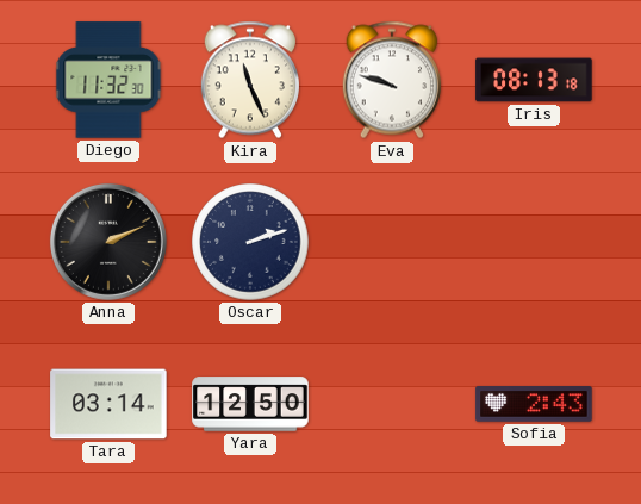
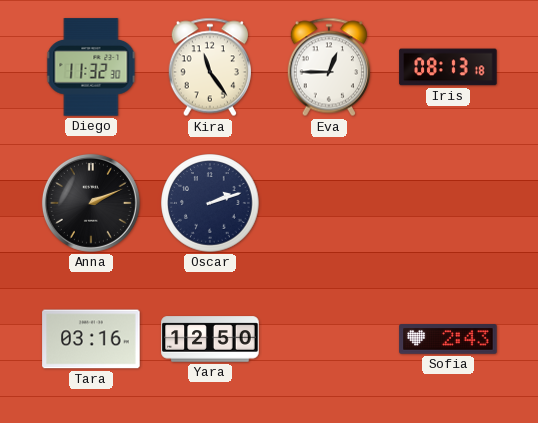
Kira: 11:26 -> 11:24
Eva: 9:48 -> 12:45
Tara: 03:14 -> 03:16
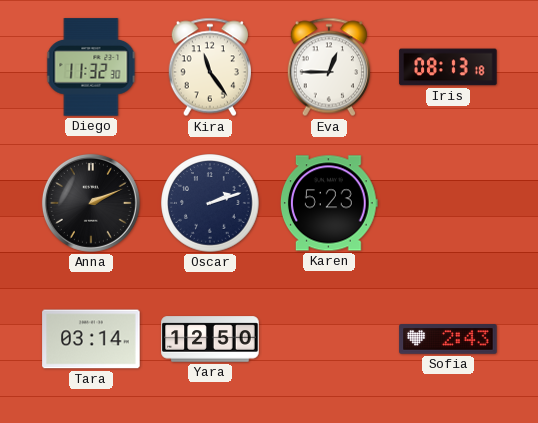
Karen: none -> 5:23
Tara: 03:16 -> 03:14
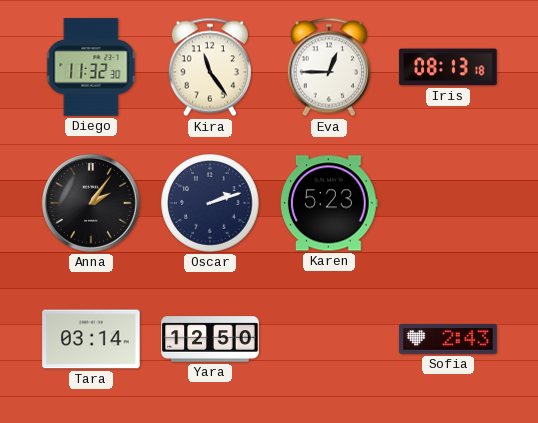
Anna: 2:11 -> 2:06
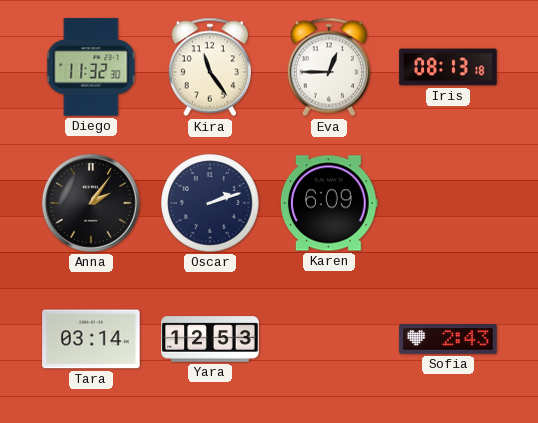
Karen: 5:23 -> 6:09
Yara: 12:50 -> 12:53
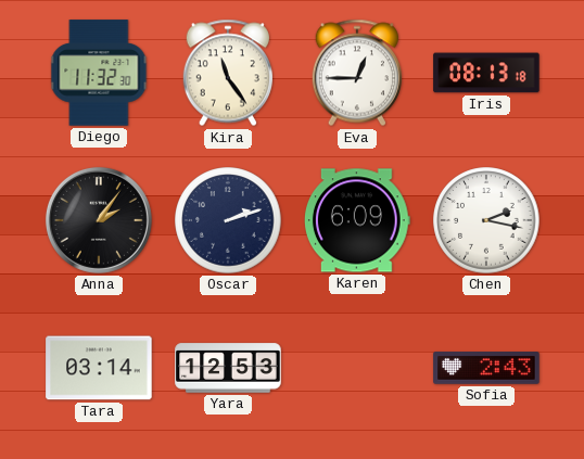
Chen: none -> 2:17
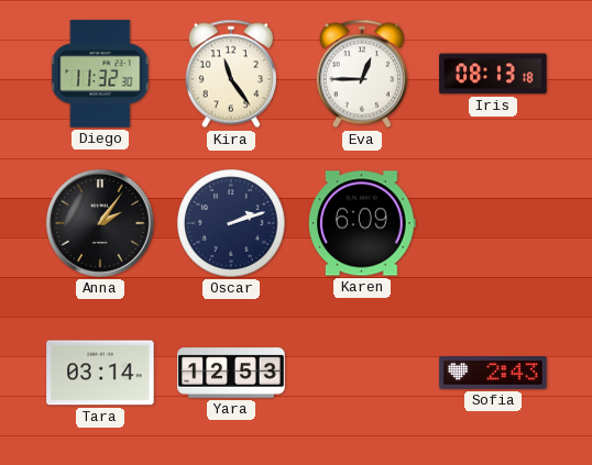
Chen: 2:17 -> none
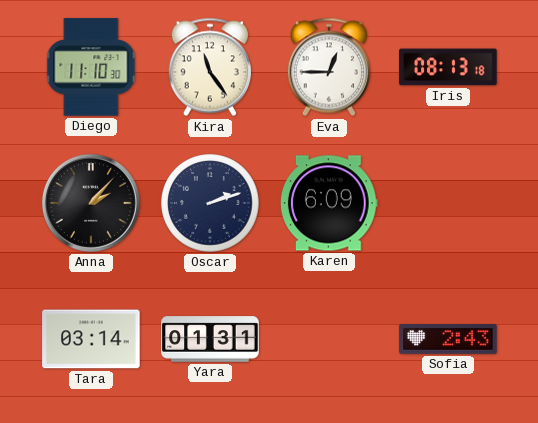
Diego: 11:32 -> 11:10
Anna: 2:06 -> 2:07
Yara: 12:53 -> 01:31
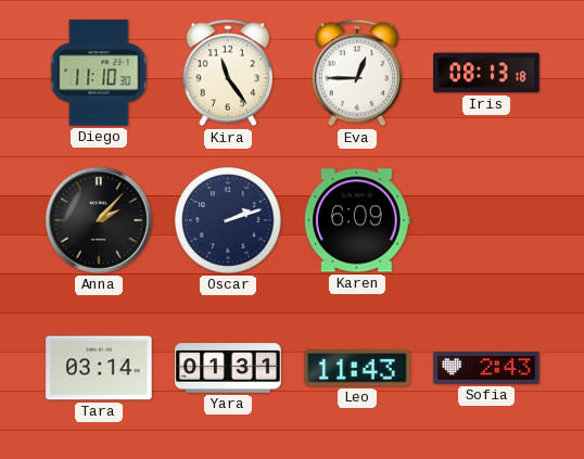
Leo: none -> 11:43
